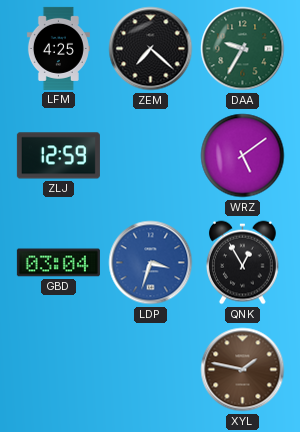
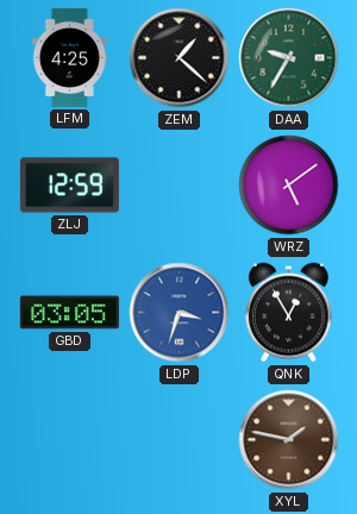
ZEM: 7:22 -> 1:22
GBD: 03:04 -> 03:05
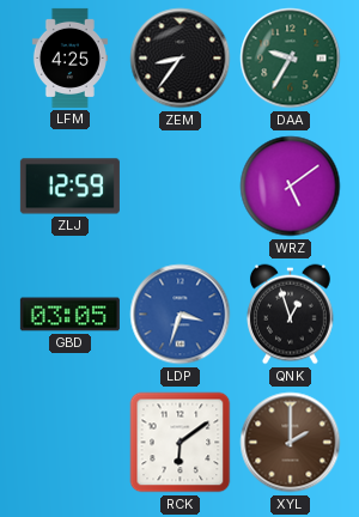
ZEM: 1:22 -> 8:36
QNK: 12:55 -> 12:57
RCK: none -> 6:09
XYL: 1:47 -> 2:00
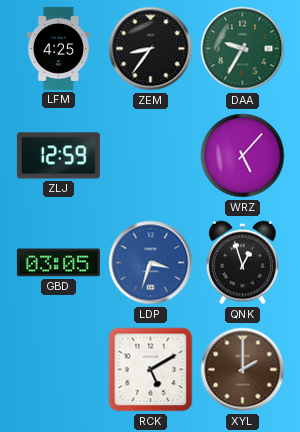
WRZ: 5:09 -> 5:07
RCK: 6:09 -> 5:10
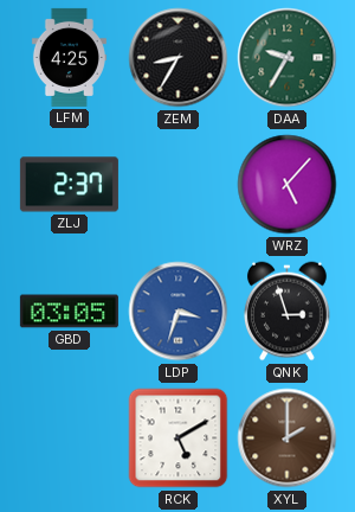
ZEM: 8:36 -> 8:35
ZLJ: 12:59 -> 2:37
QNK: 12:57 -> 2:57
